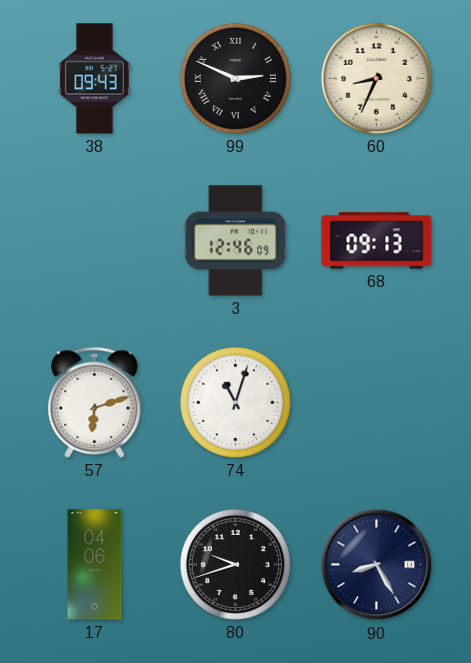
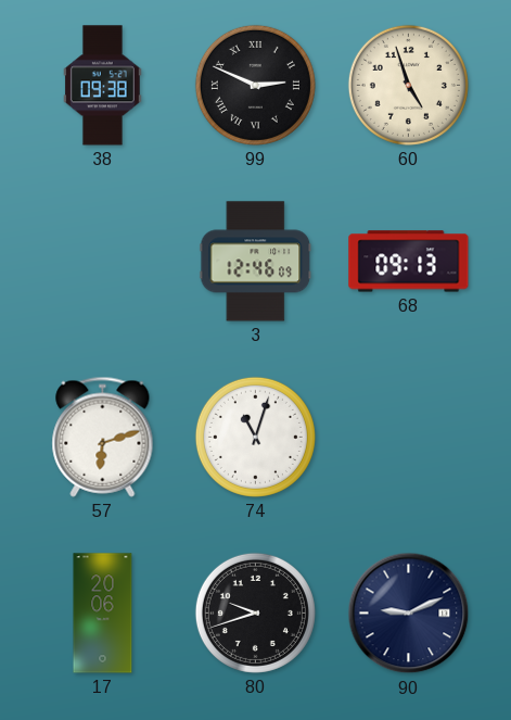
38: 09:43 -> 09:38
60: 8:34 -> 4:57
17: 04:06 -> 20:06
90: 8:25 -> 9:11
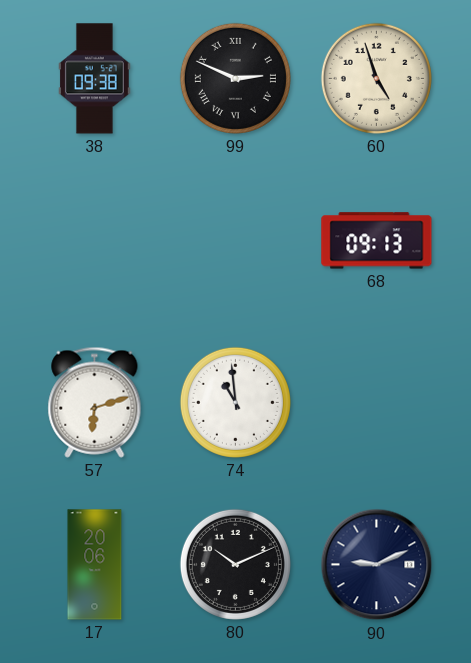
3: 12:46 -> none
74: 11:03 -> 10:59
80: 9:42 -> 10:11
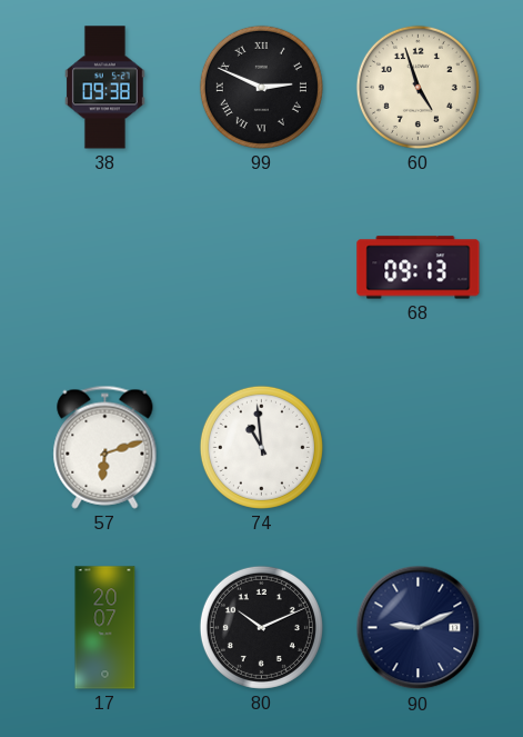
17: 20:06 -> 20:07
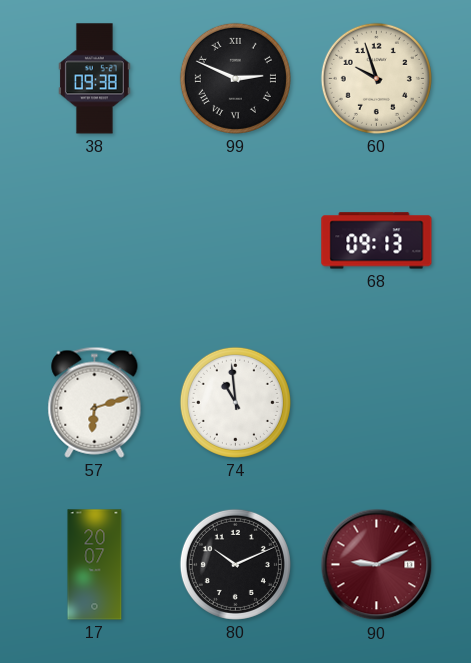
60: 4:57 -> 9:57
90 dial: navy -> burgundy
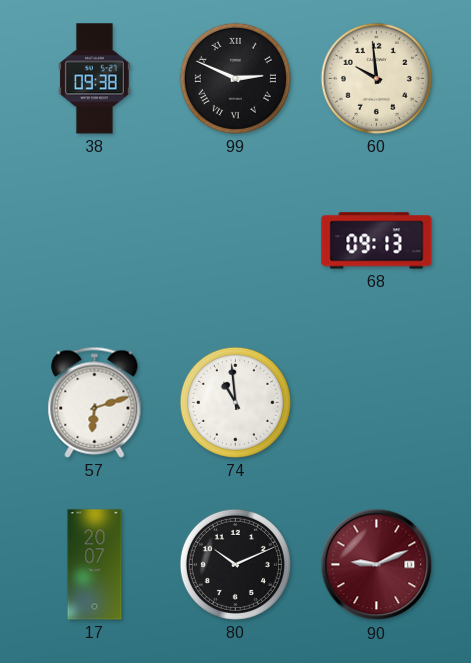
60: 9:57 -> 9:59
